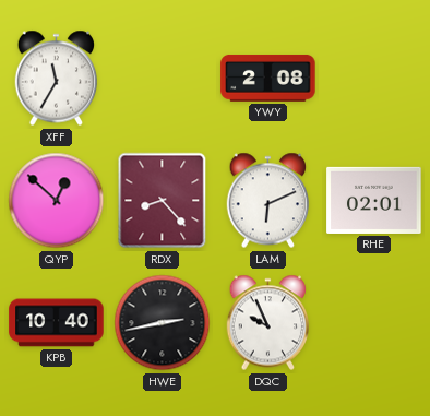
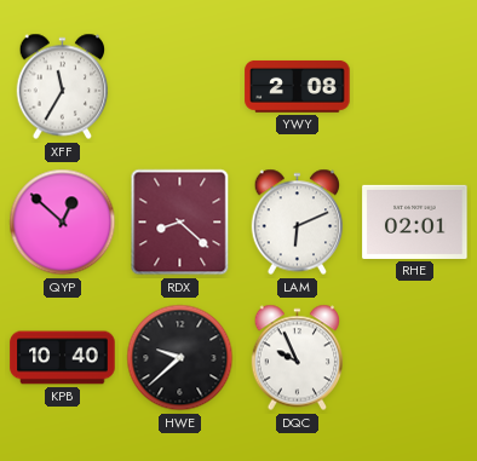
RDX: 8:23 -> 8:22
HWE: 2:43 -> 9:38
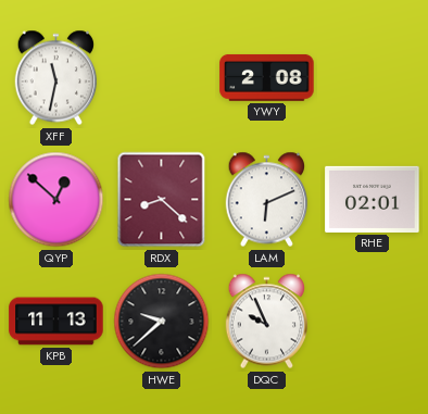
XFF: 11:35 -> 11:32
KPB: 10:40 -> 11:13
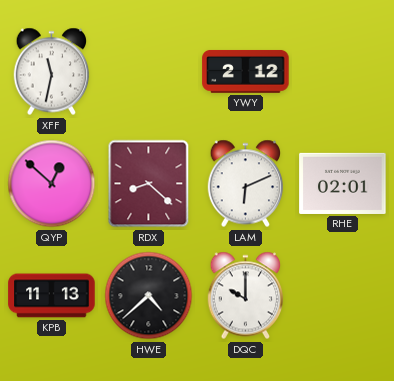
YWY: 2:08 -> 2:12
HWE: 9:38 -> 4:38
DQC: 9:56 -> 10:00
